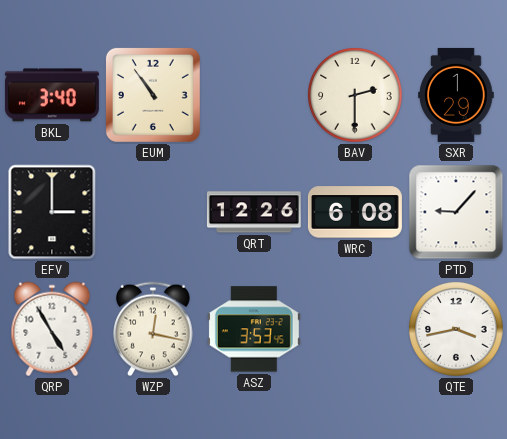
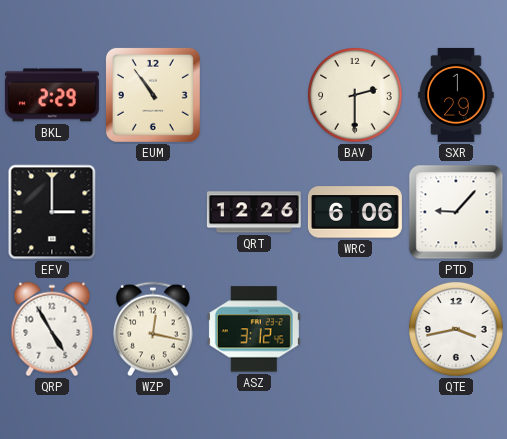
BKL: 3:40 -> 2:29
WRC: 6:08 -> 6:06
ASZ: 3:53 -> 3:12
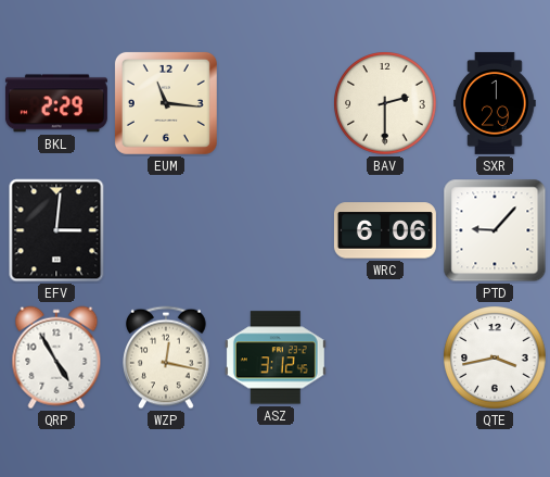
EUM: 10:54 -> 11:16
EFV: 3:00 -> 3:01
QRT: 12:26 -> none
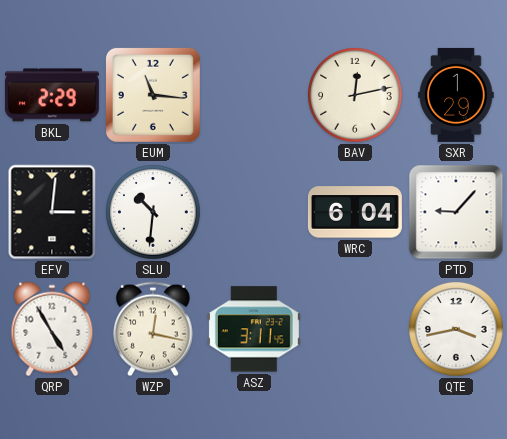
BAV: 2:30 -> 12:13
SLU: none -> 10:31
WRC: 6:06 -> 6:04
ASZ: 3:12 -> 3:11
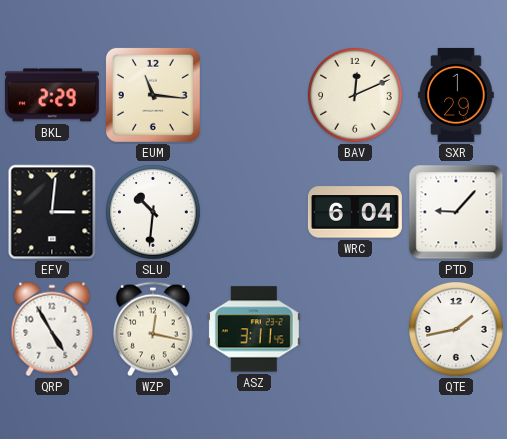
BAV: 12:13 -> 12:11
QTE: 3:43 -> 1:43
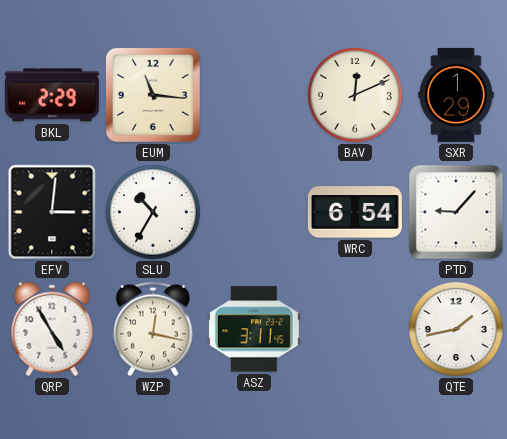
SLU: 10:31 -> 10:35
WRC: 6:04 -> 6:54
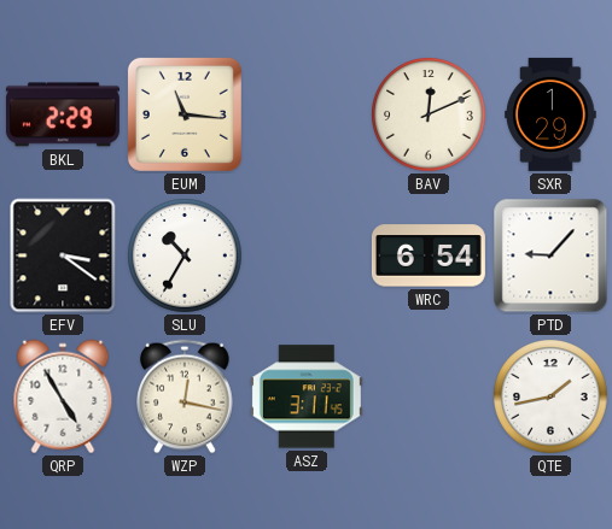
EFV: 3:01 -> 3:21
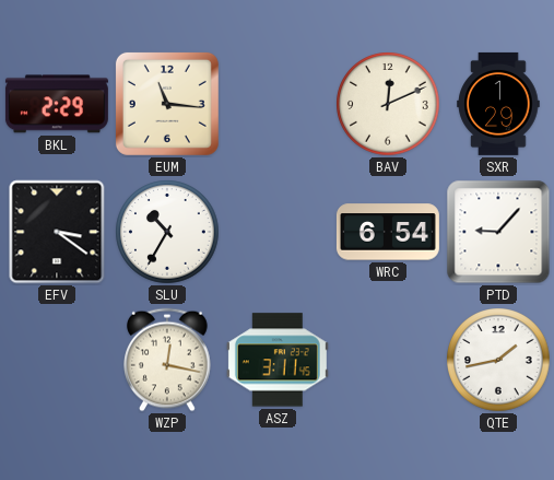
QRP: 4:55 -> none
